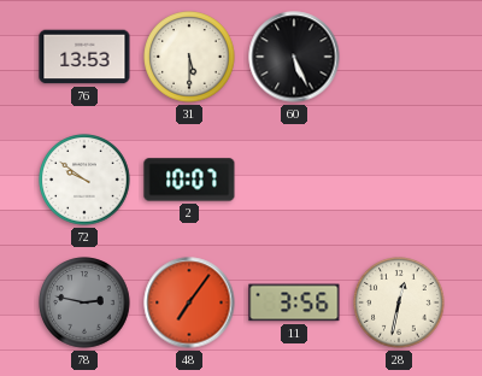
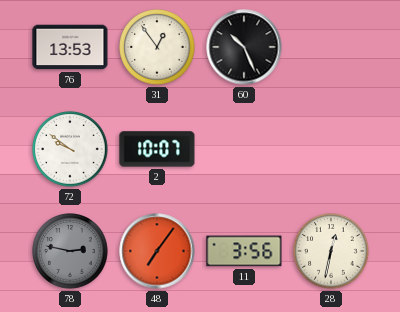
31: 5:30 -> 12:54
60: 5:26 -> 10:26
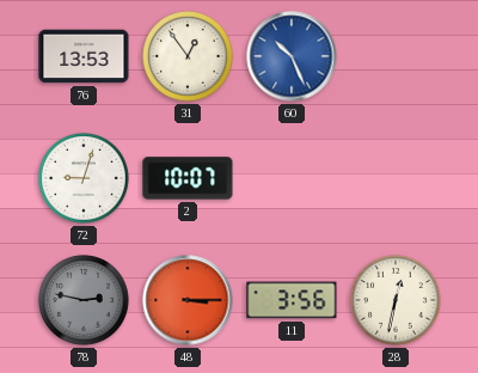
60 dial: black -> blue
72: 9:51 -> 9:03
48: 7:06 -> 3:15
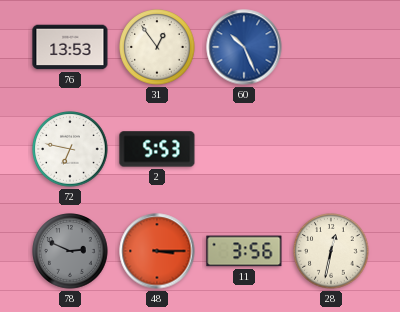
72: 9:03 -> 6:47
2: 10:07 -> 5:53
78: 2:47 -> 2:49
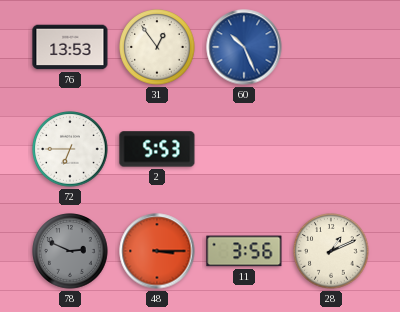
72: 6:47 -> 6:45
28: 12:32 -> 1:11
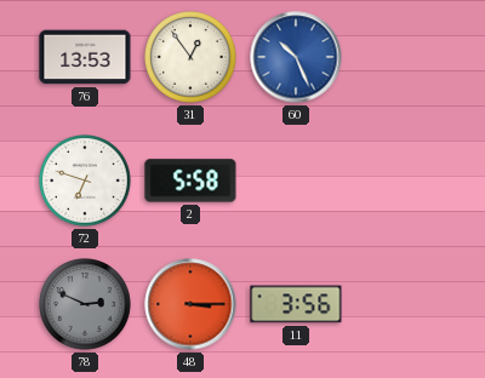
72: 6:45 -> 6:48
2: 5:53 -> 5:58
28: 1:11 -> none
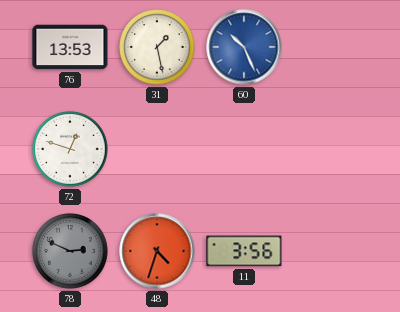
31: 12:54 -> 1:28
72: 6:48 -> 12:48
2: 5:58 -> none
48: 3:15 -> 4:33
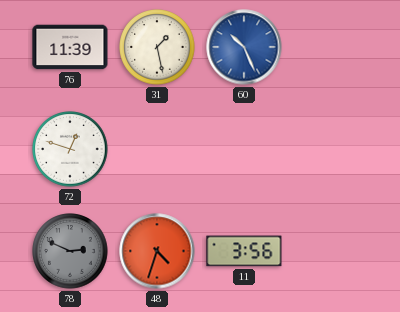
76: 13:53 -> 11:39
